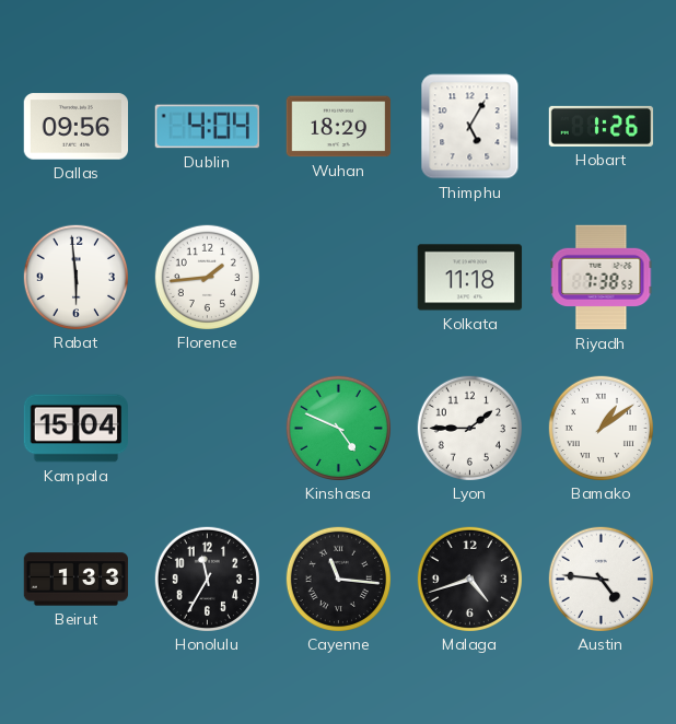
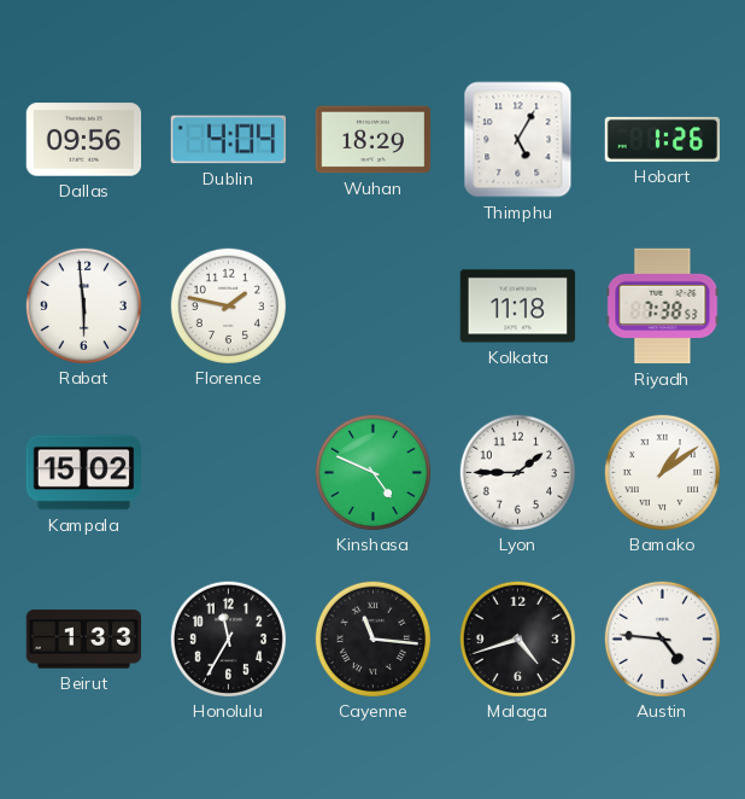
Florence: 1:44 -> 1:47
Kampala: 15:04 -> 15:02
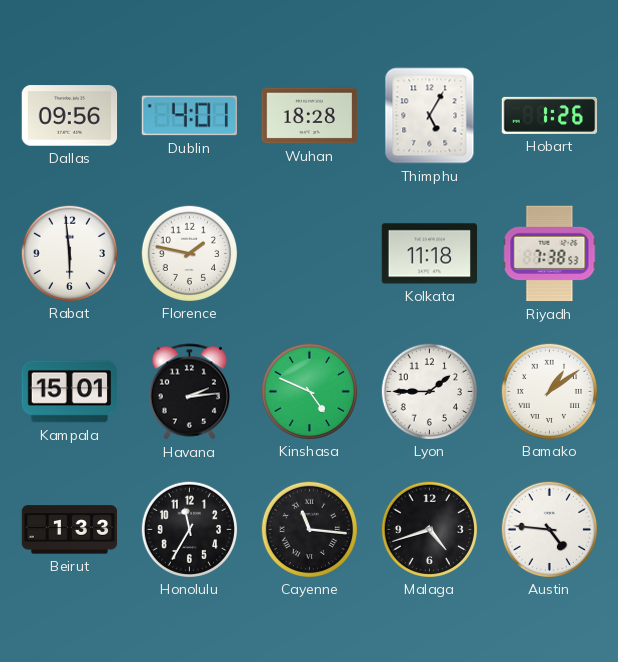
Dublin: 4:04 -> 4:01
Wuhan: 18:29 -> 18:28
Kampala: 15:02 -> 15:01
Havana: none -> 2:14
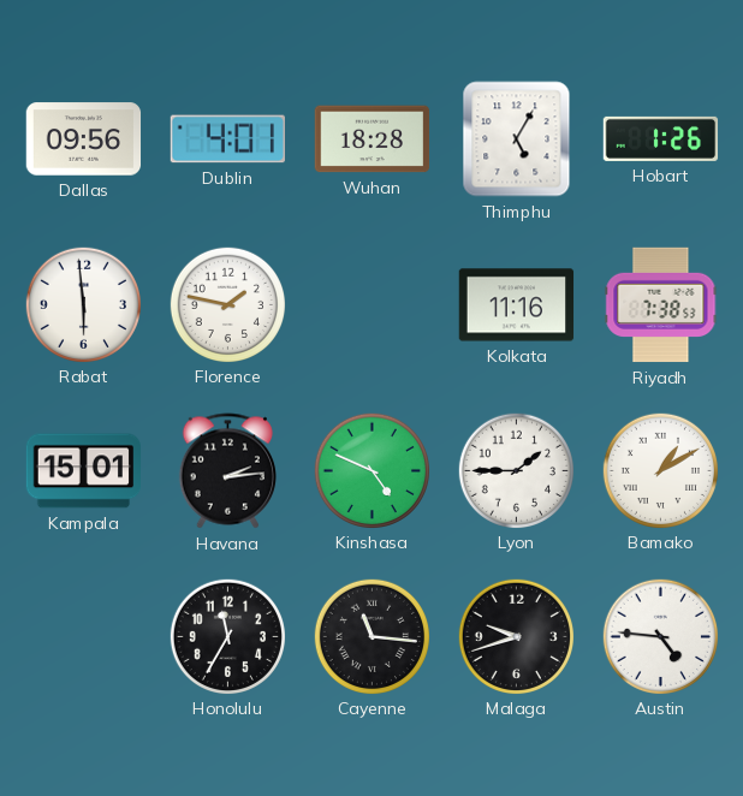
Kolkata: 11:18 -> 11:16
Bamako: 1:09 -> 1:10
Beirut: 1:33 -> none
Malaga: 4:42 -> 9:42
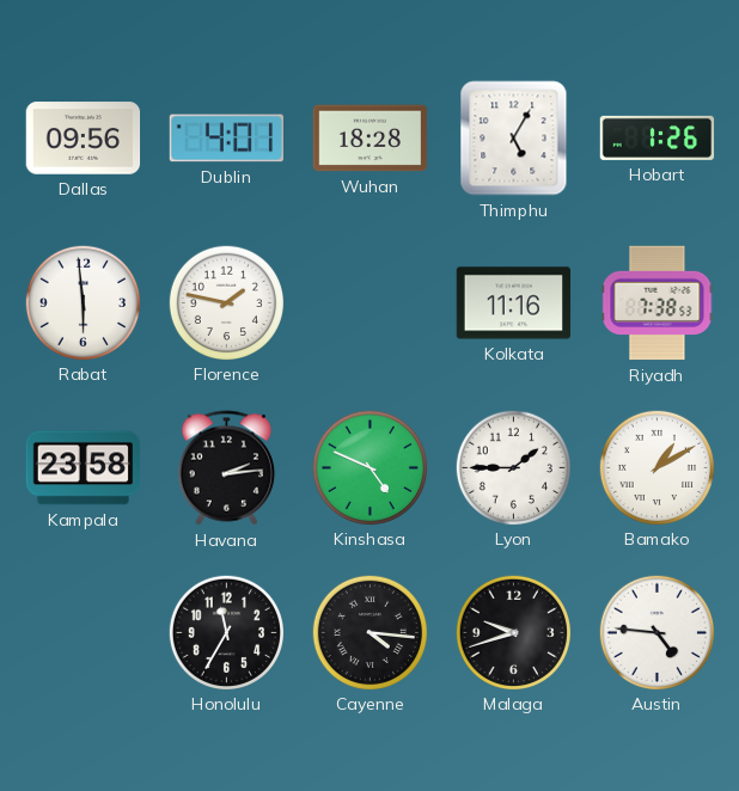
Kampala: 15:01 -> 23:58
Cayenne: 11:16 -> 4:16
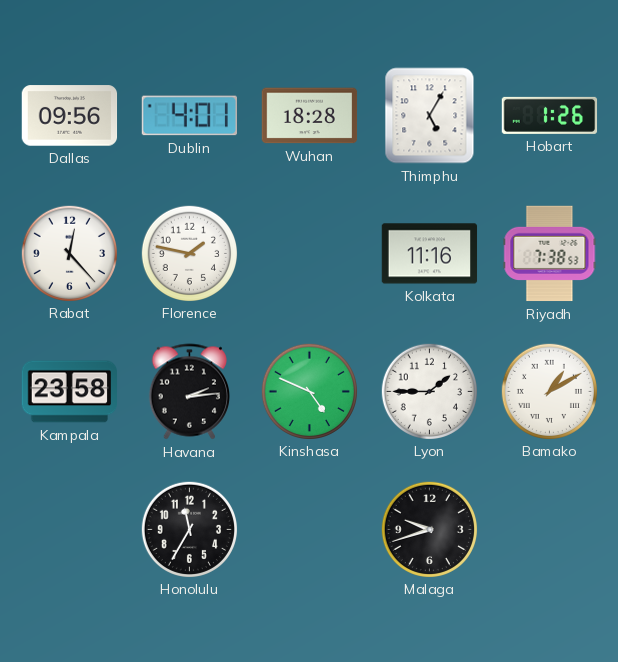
Rabat: 5:59 -> 12:23
Cayenne: 4:16 -> none
Austin: 4:46 -> none
